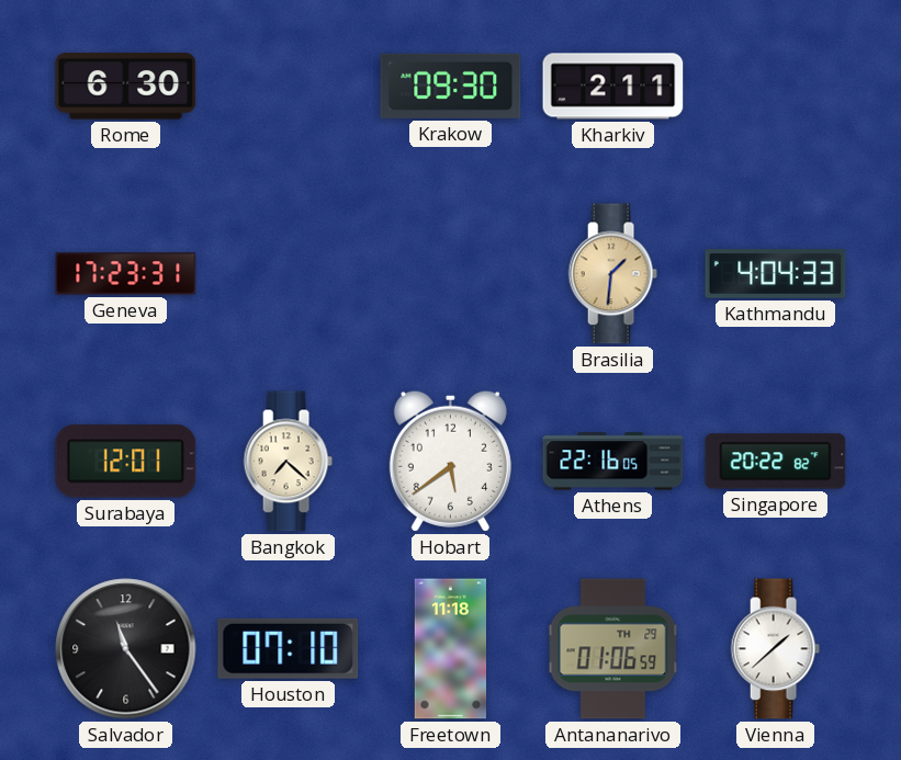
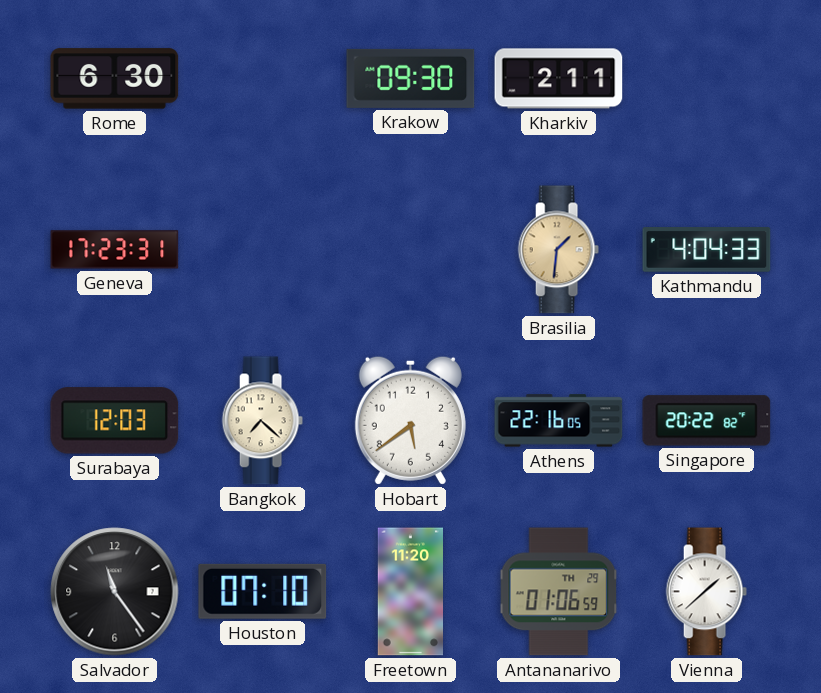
Surabaya: 12:01 -> 12:03
Freetown: 11:18 -> 11:20
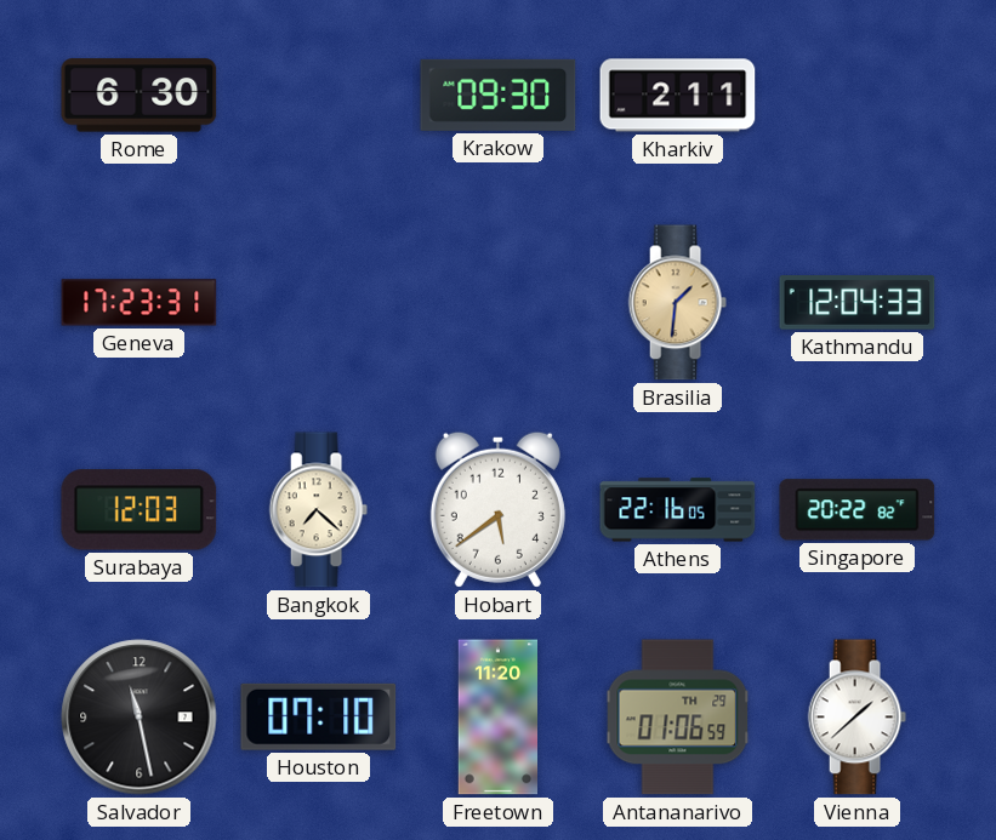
Kathmandu: 4:04 -> 12:04
Salvador: 11:24 -> 11:28
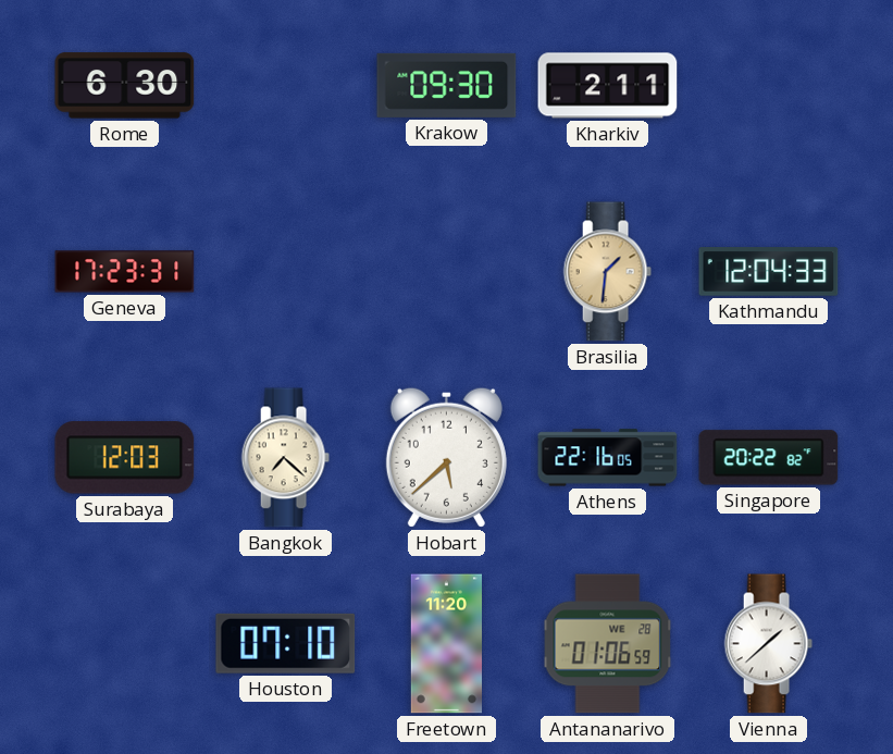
Hobart: 5:39 -> 5:38
Salvador: 11:28 -> none
Antananarivo date: TH 29 -> WE 28
